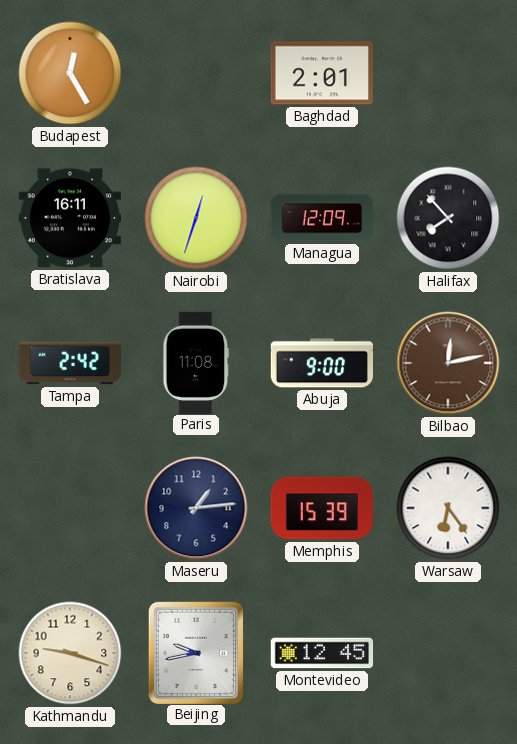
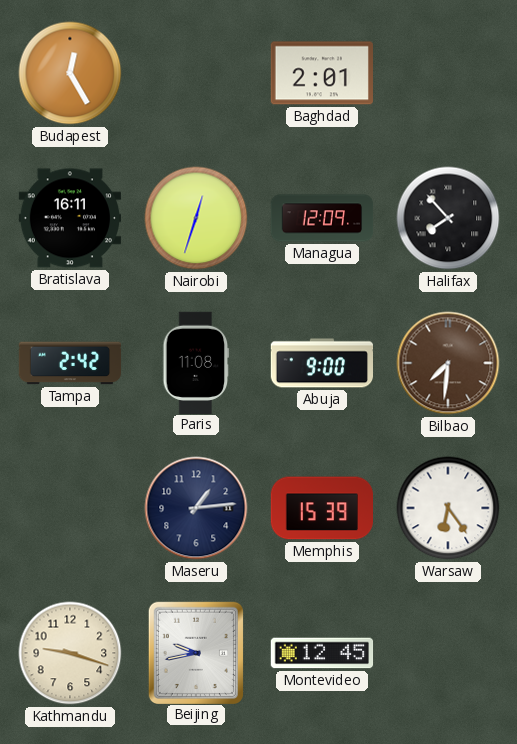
Bilbao: 12:13 -> 7:31
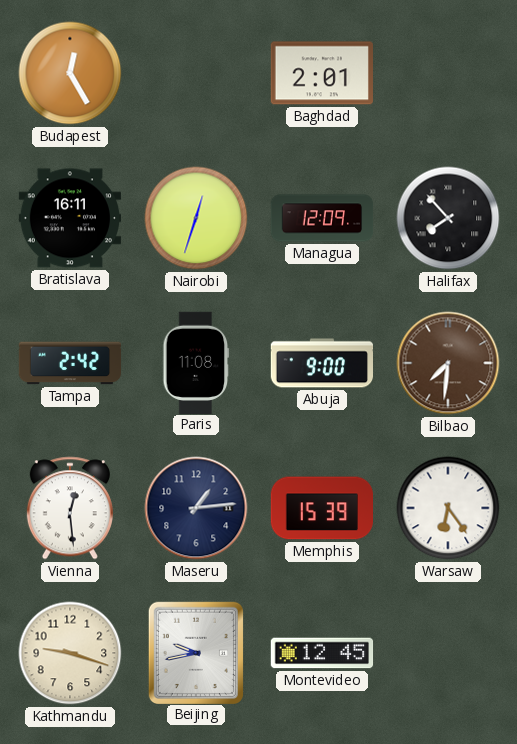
Vienna: none -> 12:29
